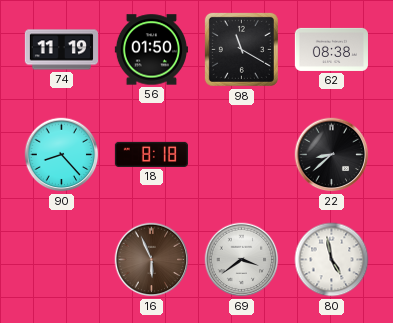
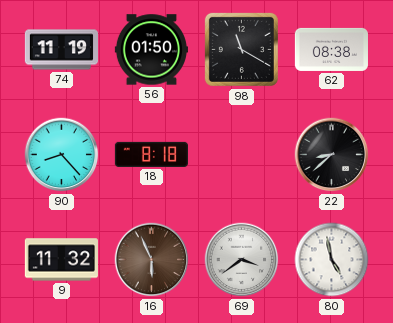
9: none -> 11:32
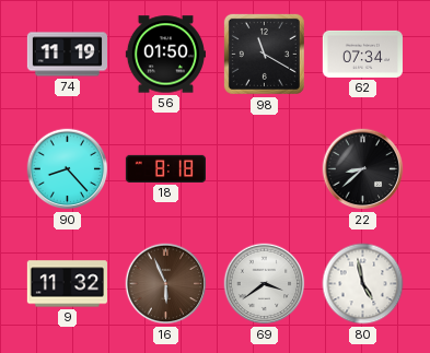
62: 08:38 -> 07:34
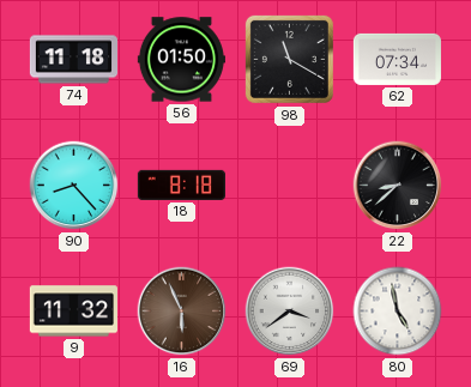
74: 11:19 -> 11:18
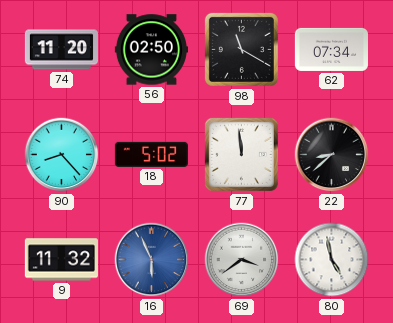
74: 11:18 -> 11:20
56: 01:50 -> 02:50
18: 8:18 -> 5:02
77: none -> 11:59
16 dial: brown -> blue
